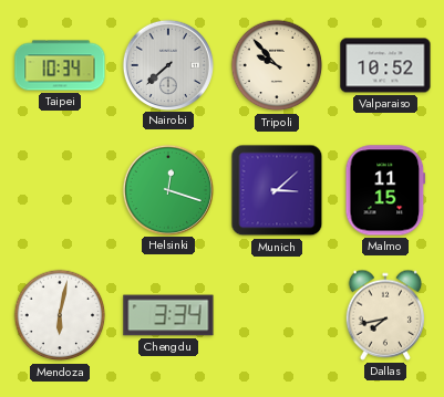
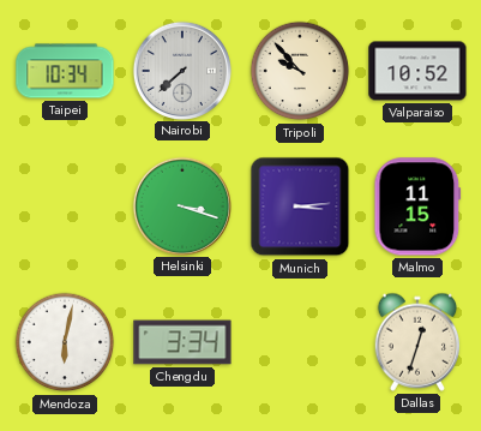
Helsinki: 12:18 -> 3:18
Munich: 3:08 -> 3:14
Dallas: 7:43 -> 12:33
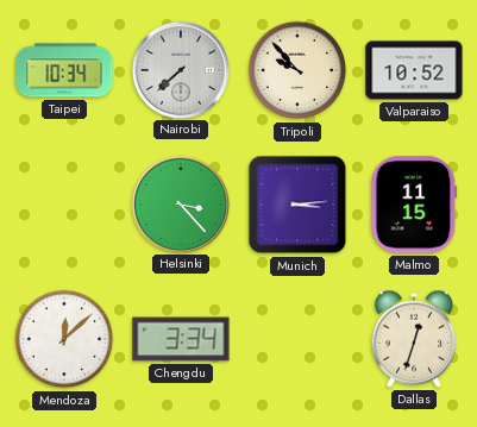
Helsinki: 3:18 -> 3:23
Mendoza: 6:02 -> 12:08
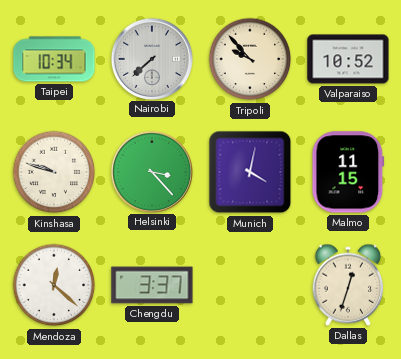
Kinshasa: none -> 9:48
Munich: 3:14 -> 4:02
Mendoza: 12:08 -> 12:22
Chengdu: 3:34 -> 3:37
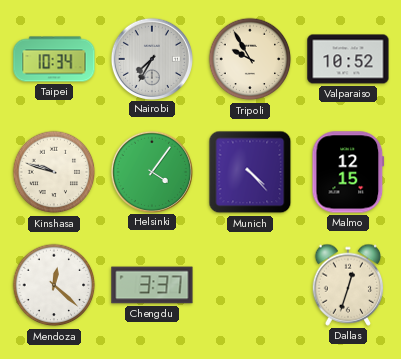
Nairobi: 7:38 -> 7:35
Tripoli: 9:53 -> 9:55
Helsinki: 3:23 -> 4:06
Munich: 4:02 -> 4:23
Malmo: 11:15 -> 12:15
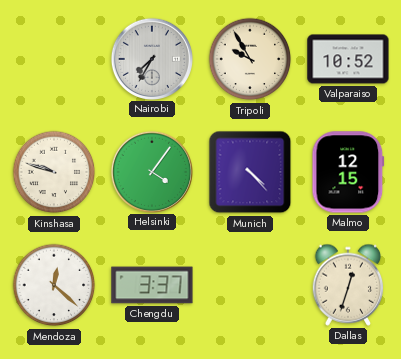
Taipei: 10:34 -> none
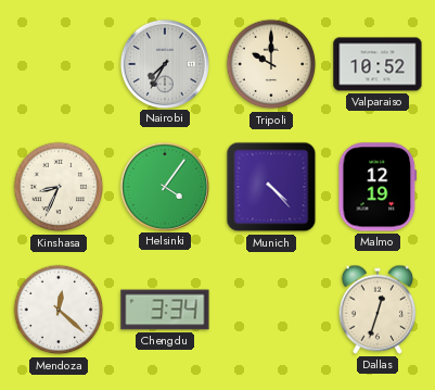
Tripoli: 9:55 -> 10:00
Kinshasa: 9:48 -> 8:34
Malmo: 12:15 -> 12:19
Chengdu: 3:37 -> 3:34
